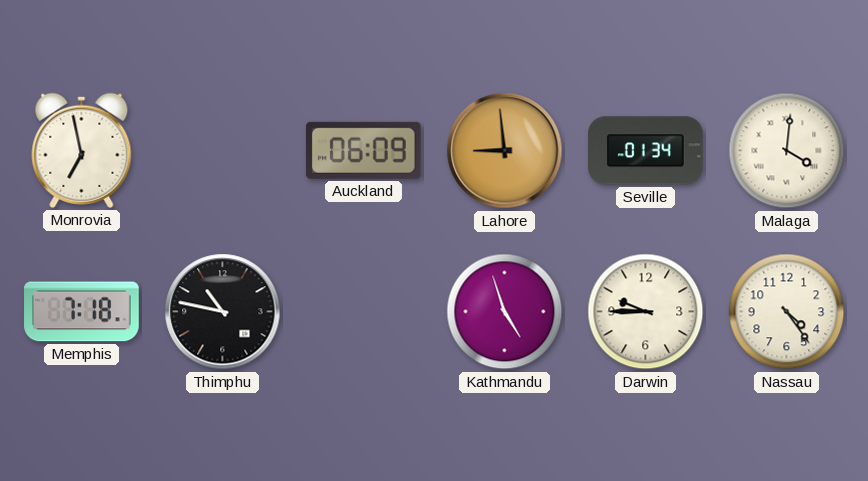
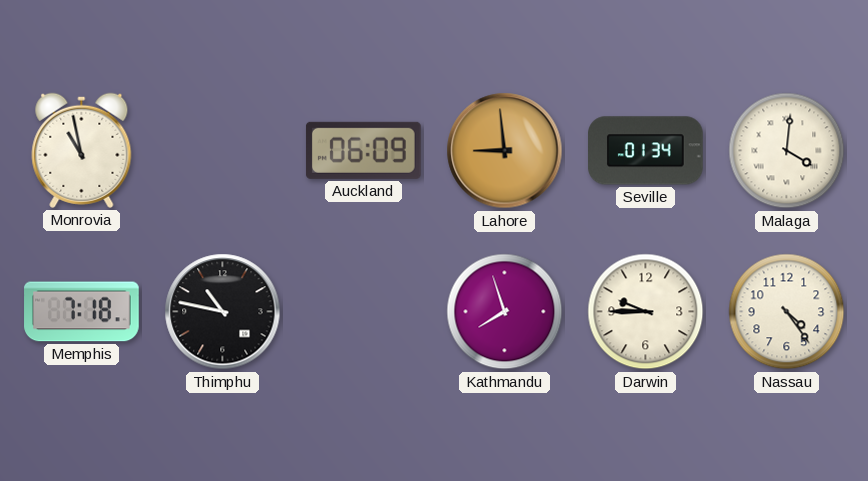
Monrovia: 6:58 -> 10:58
Kathmandu: 4:57 -> 7:57
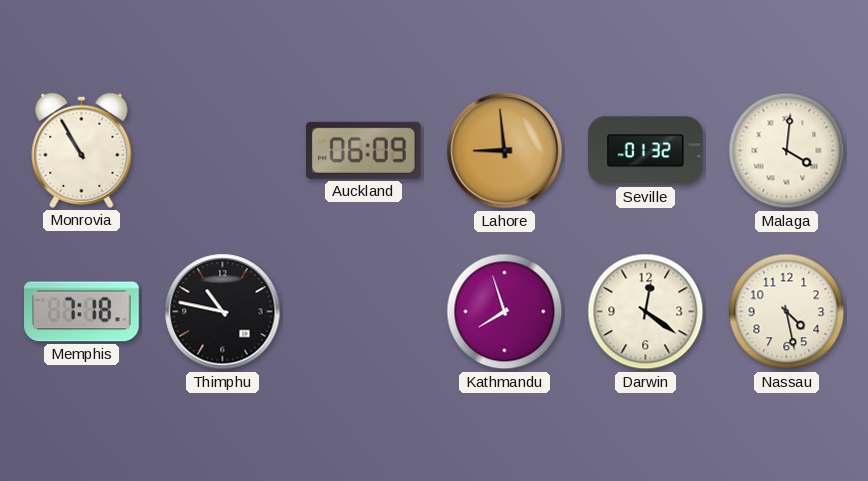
Monrovia: 10:58 -> 10:55
Seville: 01:34 -> 01:32
Darwin: 9:45 -> 12:21
Nassau: 4:24 -> 4:28
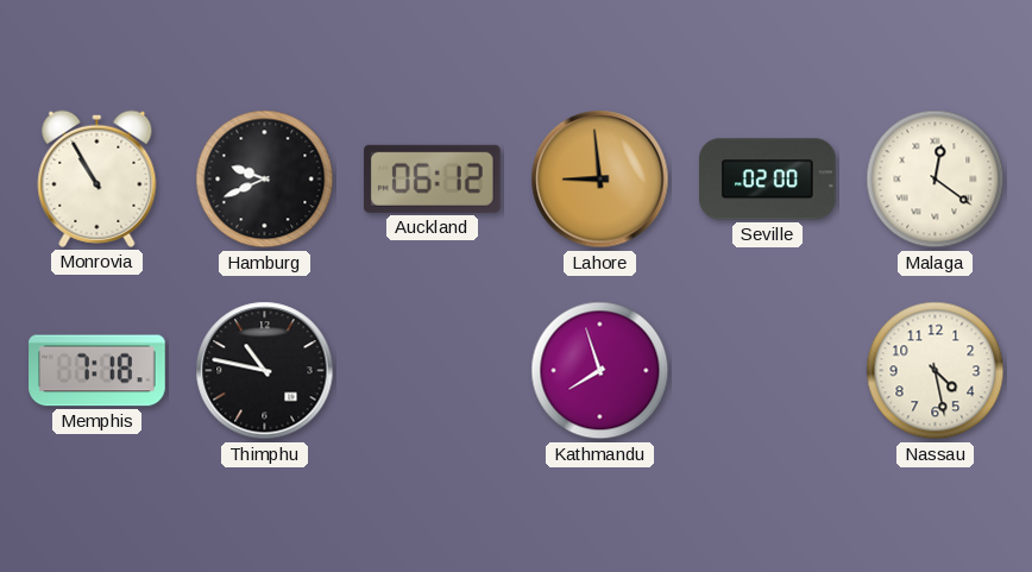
Hamburg: none -> 9:41
Auckland: 06:09 -> 06:12
Seville: 01:32 -> 02:00
Malaga: 4:01 -> 12:21
Darwin: 12:21 -> none
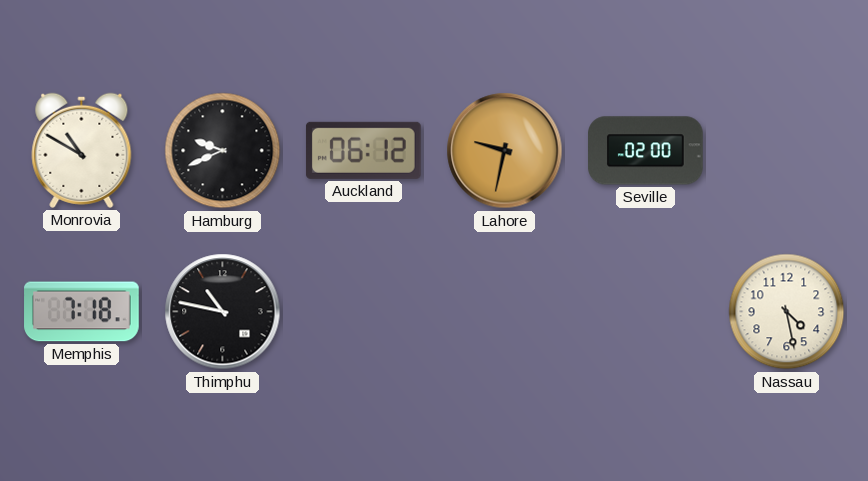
Monrovia: 10:55 -> 10:50
Lahore: 8:59 -> 9:32
Malaga: 12:21 -> none
Kathmandu: 7:57 -> none
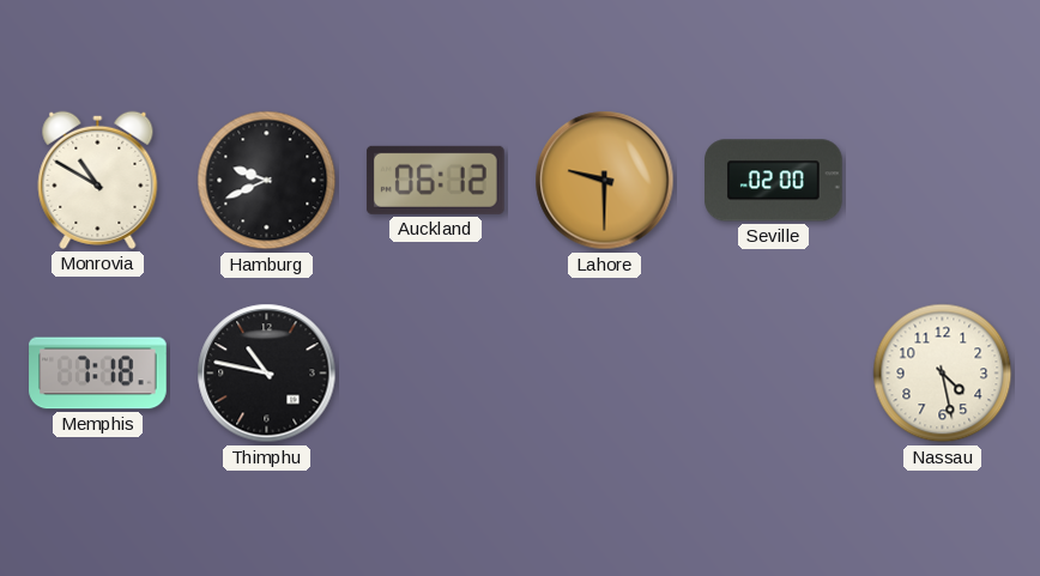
Lahore: 9:32 -> 9:30
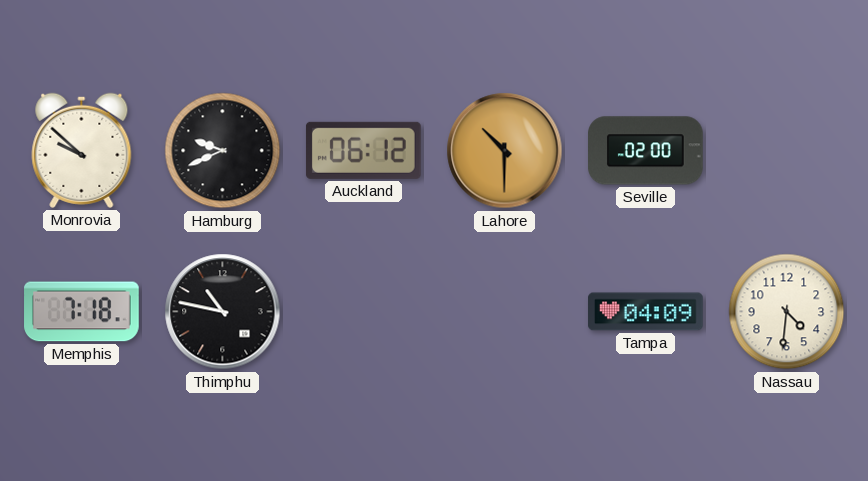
Monrovia: 10:50 -> 9:52
Lahore: 9:30 -> 10:30
Tampa: none -> 04:09
Nassau: 4:28 -> 4:31
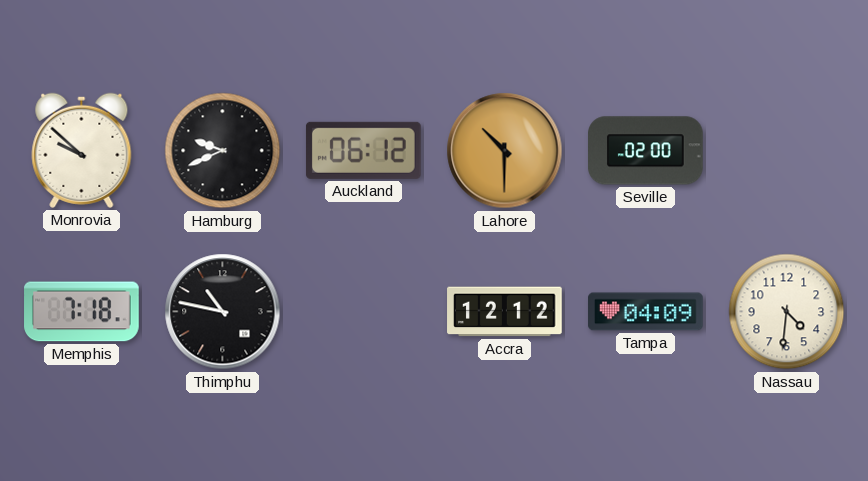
Accra: none -> 12:12
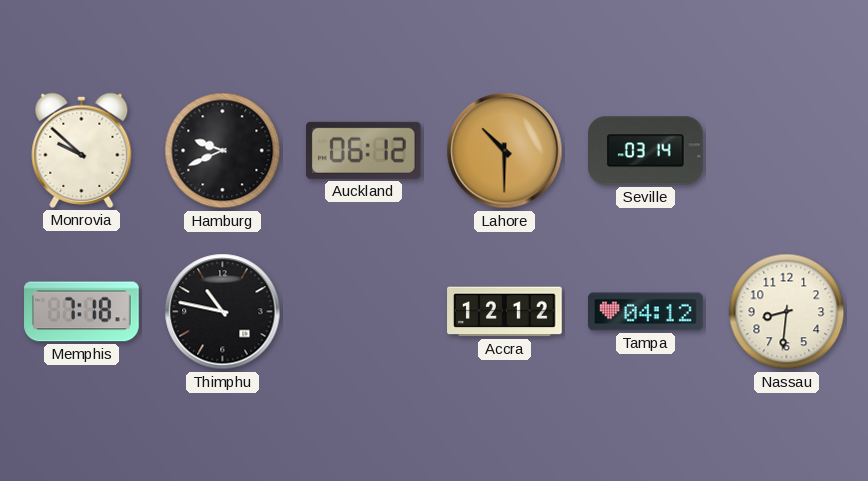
Seville: 02:00 -> 03:14
Tampa: 04:09 -> 04:12
Nassau: 4:31 -> 8:31
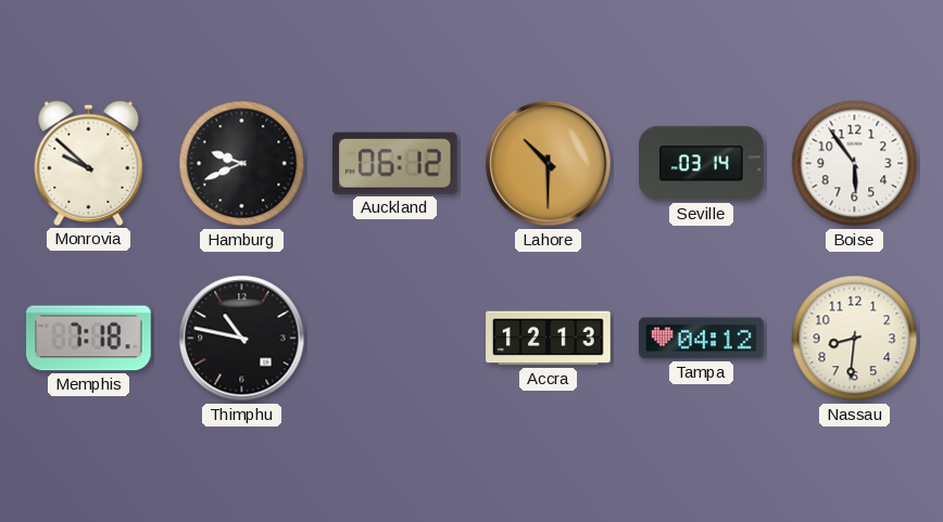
Boise: none -> 5:54
Accra: 12:12 -> 12:13
